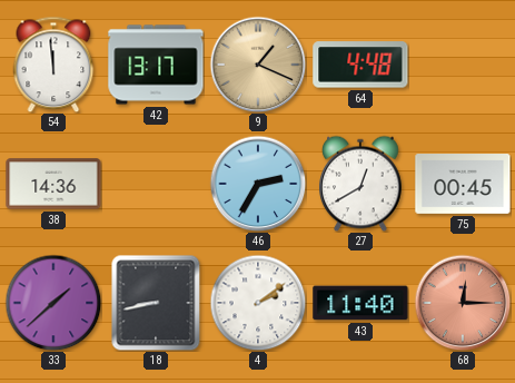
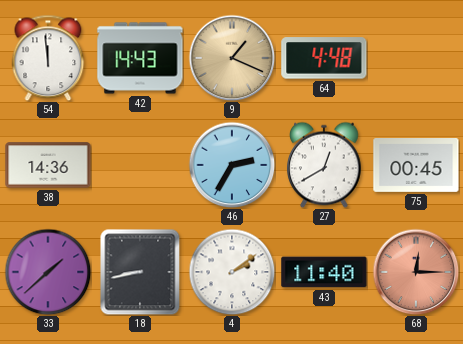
42: 13:17 -> 14:43
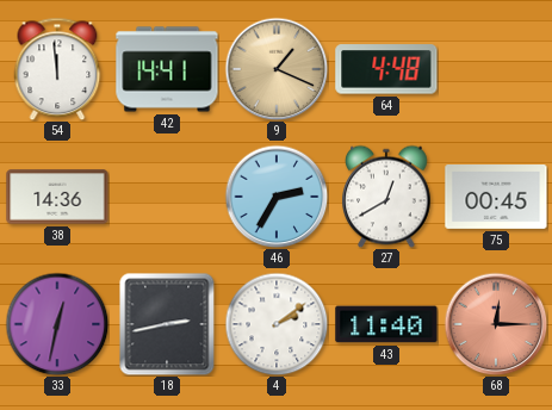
42: 14:43 -> 14:41
33: 1:38 -> 12:32
18: 8:43 -> 2:43
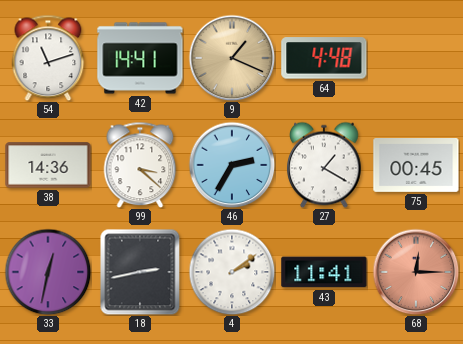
54: 11:59 -> 11:12
99: none -> 3:22
27: 12:40 -> 1:20
43: 11:40 -> 11:41
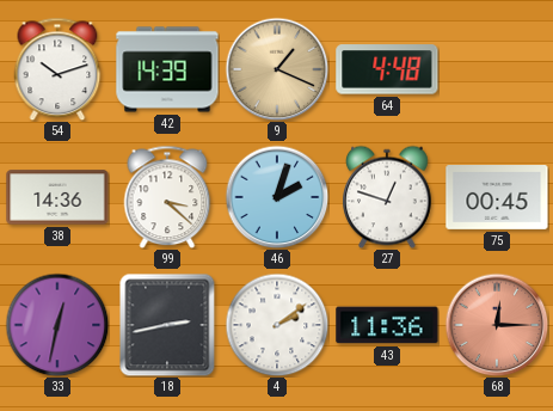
54: 11:12 -> 10:12
42: 14:41 -> 14:39
46: 2:35 -> 2:03
27: 1:20 -> 12:48
43: 11:41 -> 11:36
